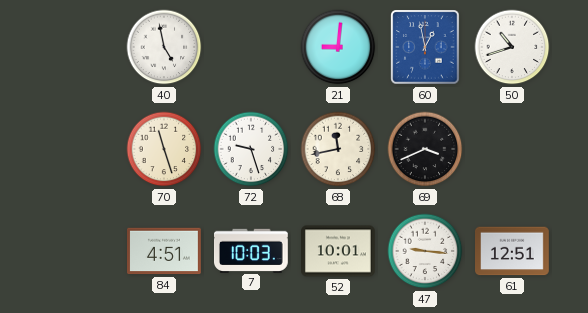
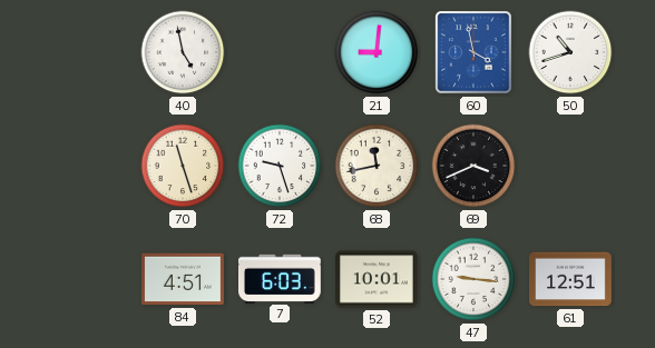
60: 12:58 -> 3:58
7: 10:03 -> 6:03
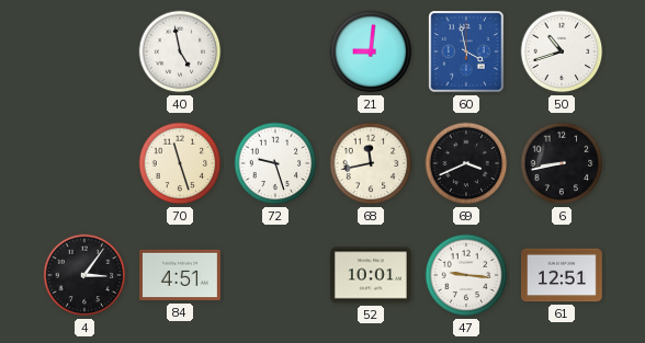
6: none -> 8:43
4: none -> 3:06
7: 6:03 -> none
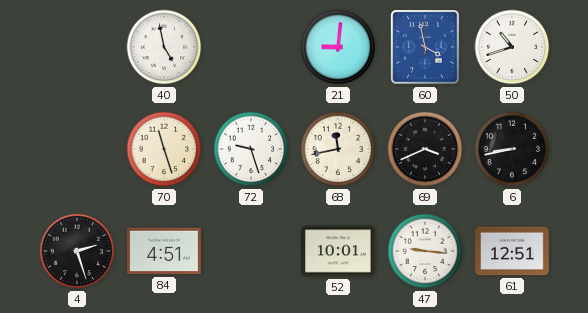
4: 3:06 -> 2:27
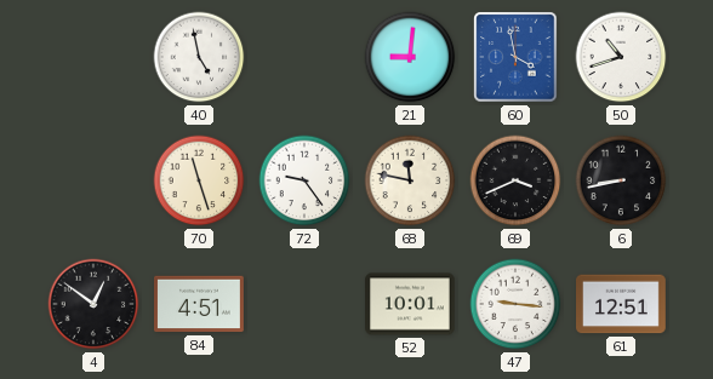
72: 9:27 -> 9:24
68: 11:43 -> 11:47
4: 2:27 -> 12:51
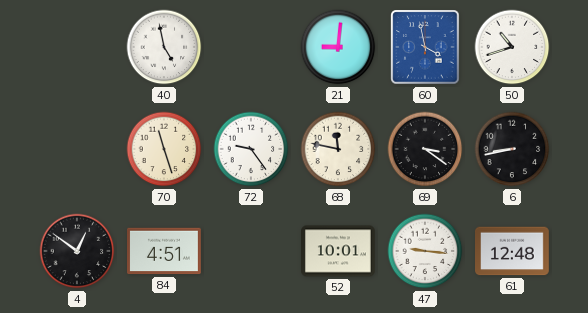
69: 3:41 -> 3:21
61: 12:51 -> 12:48
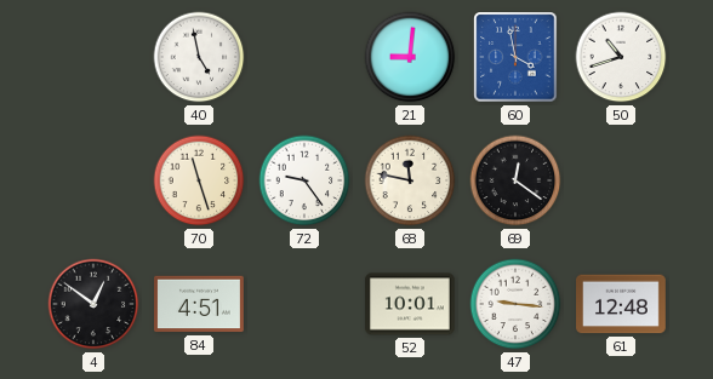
69: 3:21 -> 12:21
6: 8:43 -> none
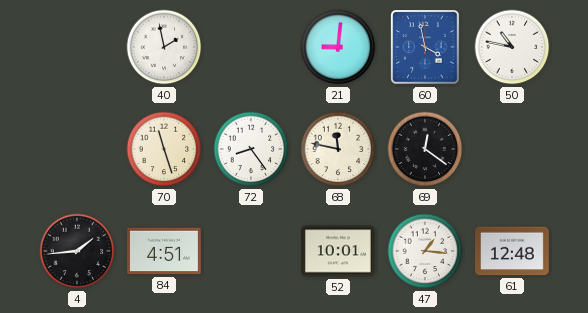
40: 4:58 -> 1:58
50: 10:42 -> 10:47
72: 9:24 -> 8:24
4: 12:51 -> 1:44
47: 9:16 -> 1:16
